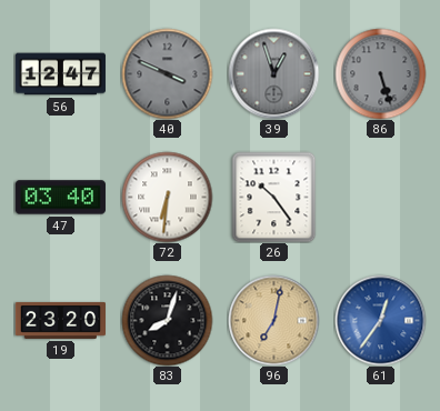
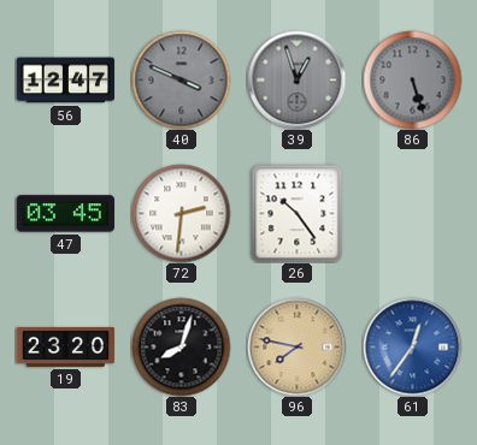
47: 03:40 -> 03:45
72: 6:31 -> 2:31
96: 7:02 -> 7:47
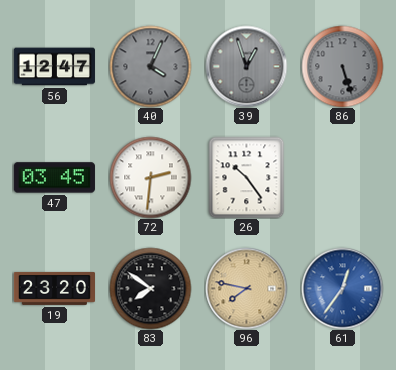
40: 3:49 -> 4:04
83: 8:03 -> 7:51
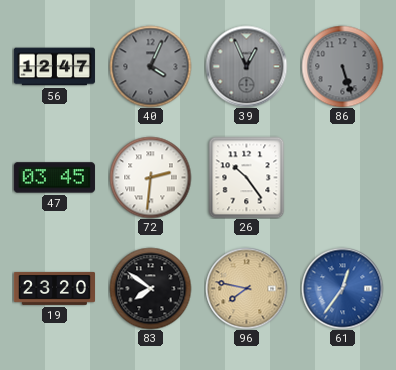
39: 12:57 -> 12:56
